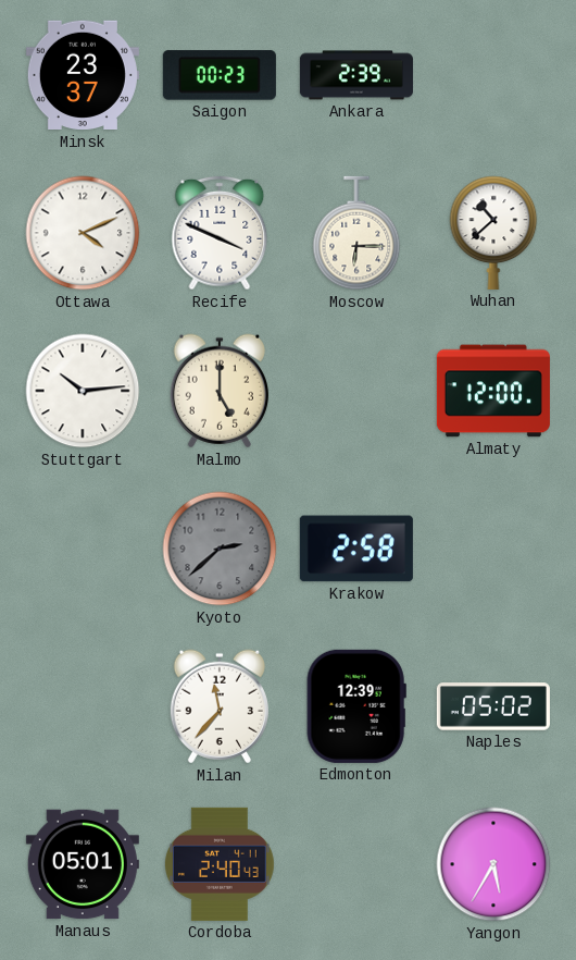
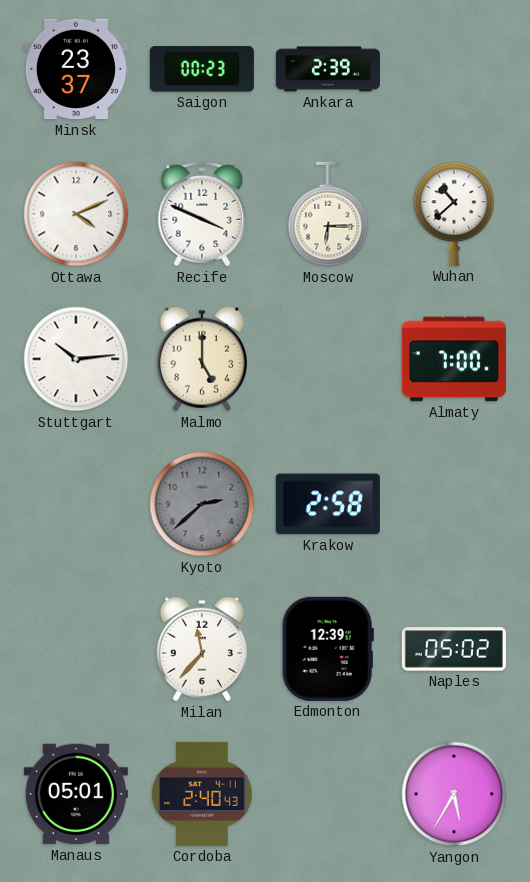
Almaty: 12:00 -> 7:00
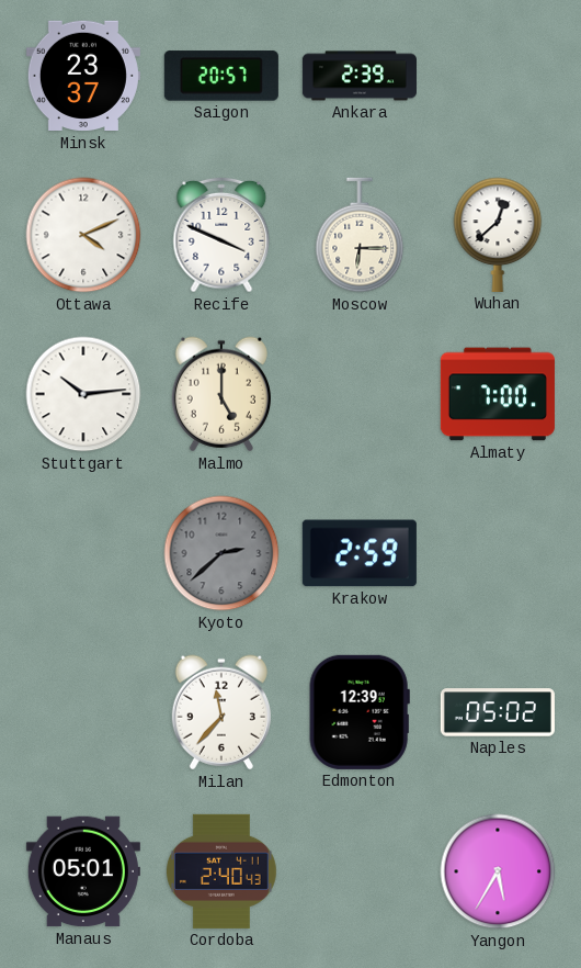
Saigon: 00:23 -> 20:57
Wuhan: 10:38 -> 12:38
Krakow: 2:58 -> 2:59
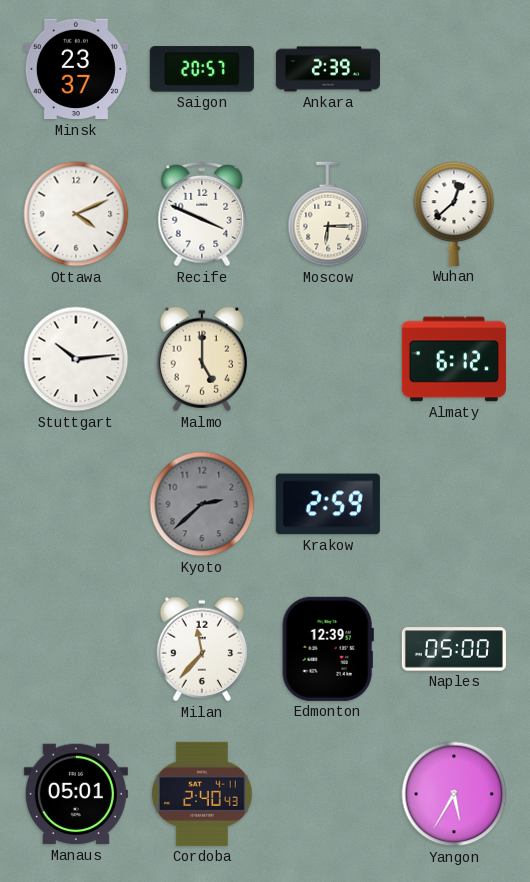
Almaty: 7:00 -> 6:12
Naples: 05:02 -> 05:00
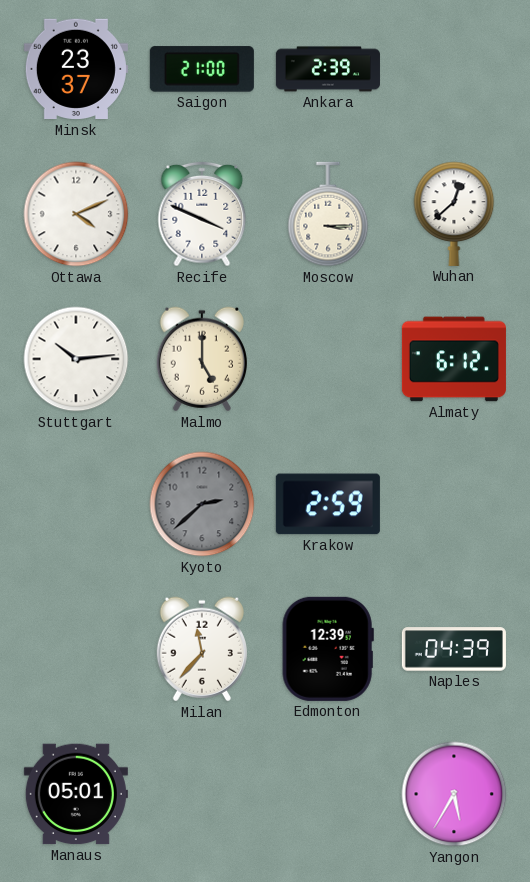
Saigon: 20:57 -> 21:00
Moscow: 6:15 -> 3:15
Naples: 05:00 -> 04:39
Cordoba: 2:40 -> none
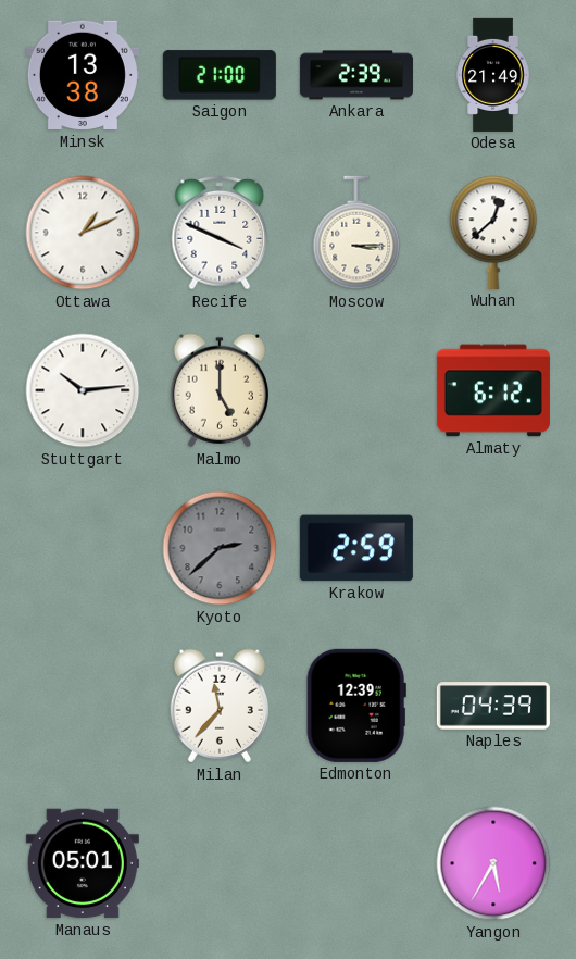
Minsk: 23:37 -> 13:38
Odesa: none -> 21:49
Ottawa: 4:11 -> 1:11
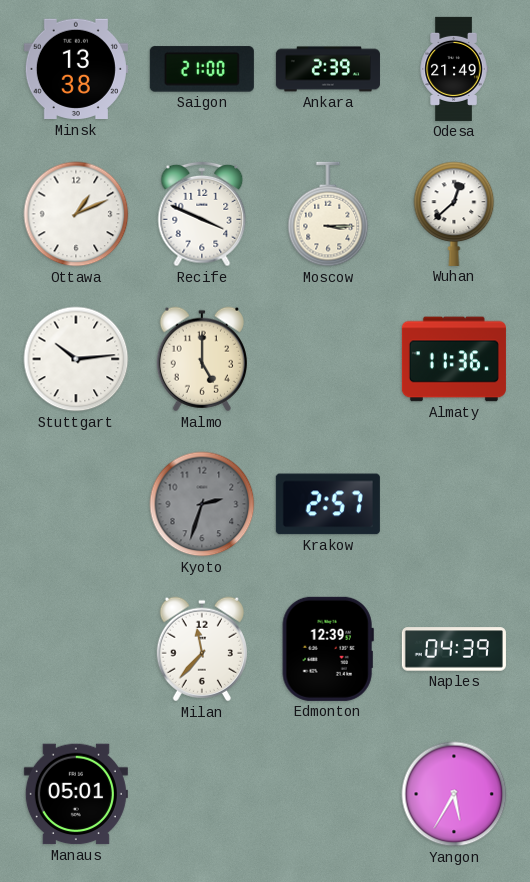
Almaty: 6:12 -> 11:36
Kyoto: 2:38 -> 2:33
Krakow: 2:59 -> 2:57
